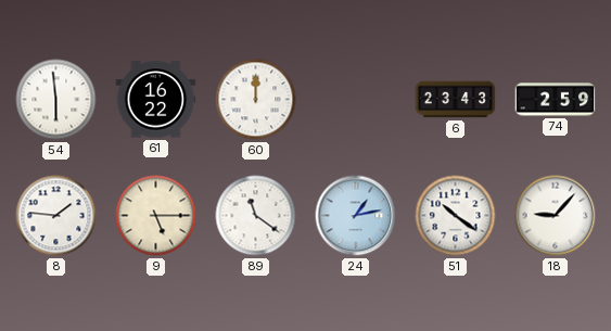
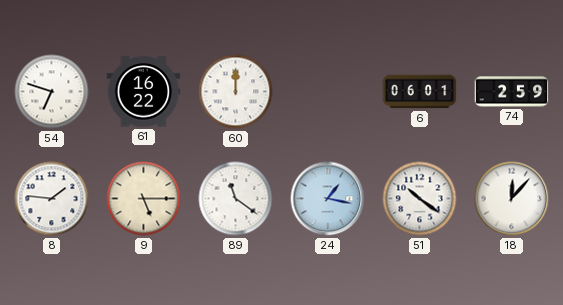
54: 5:59 -> 6:48
6: 23:43 -> 06:01
24: 1:13 -> 1:17
18: 9:07 -> 12:07
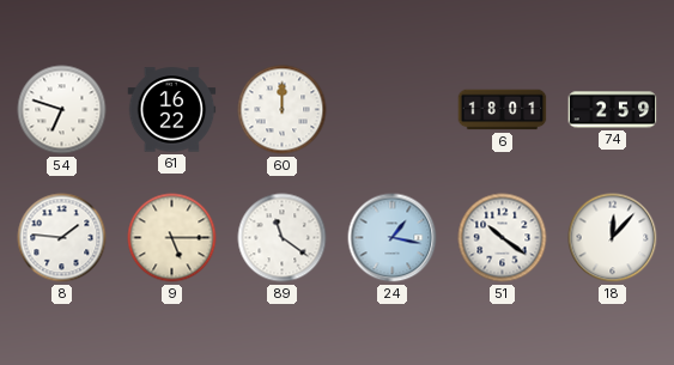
6: 06:01 -> 18:01
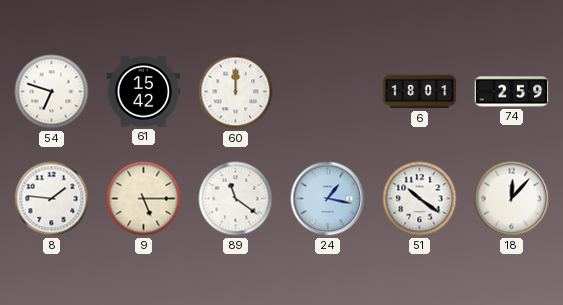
61: 16:22 -> 15:42
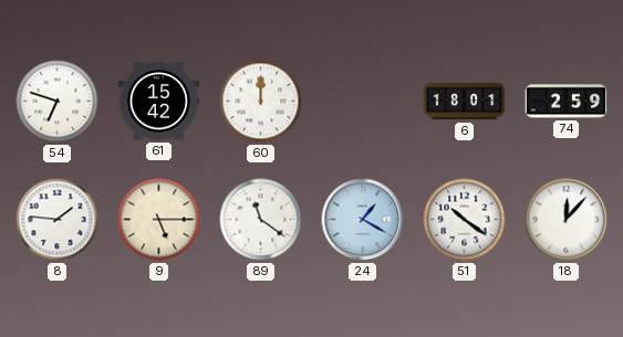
24: 1:17 -> 1:20
